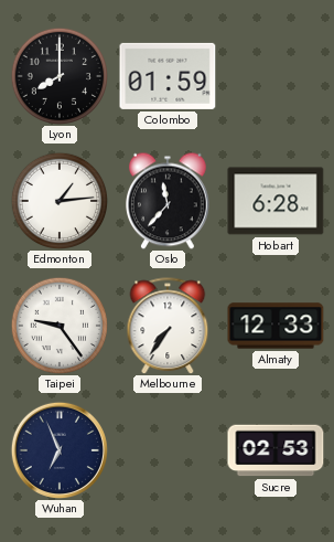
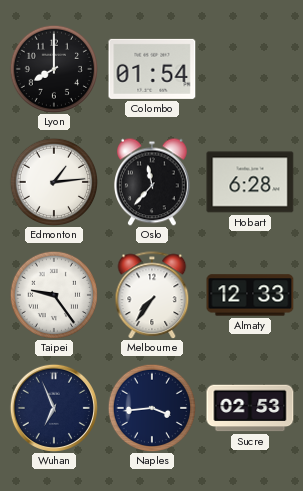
Colombo: 01:59 -> 01:54
Naples: none -> 3:44
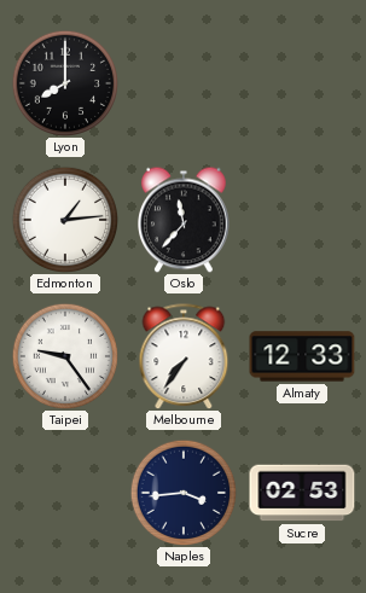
Colombo: 01:54 -> none
Hobart: 6:28 -> none
Wuhan: 6:56 -> none
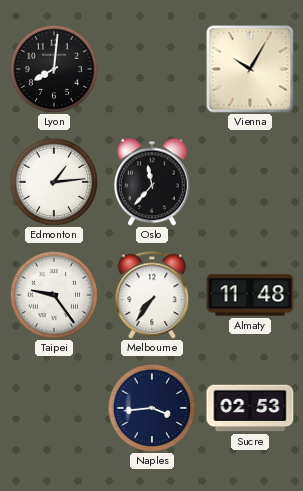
Lyon: 8:00 -> 8:01
Vienna: none -> 10:05
Almaty: 12:33 -> 11:48
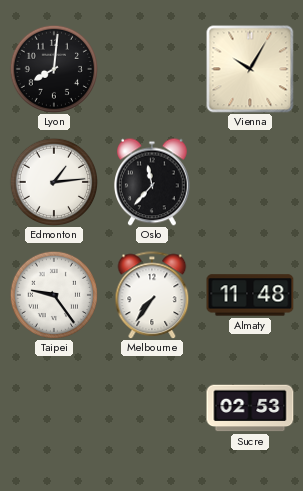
Naples: 3:44 -> none
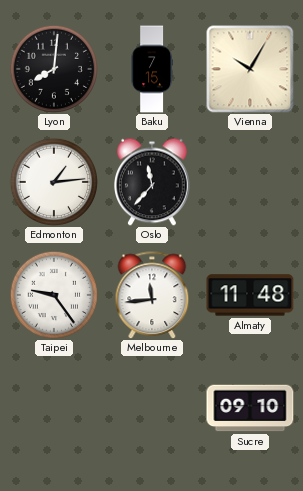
Baku: none -> 7:15
Melbourne: 7:36 -> 11:44
Sucre: 02:53 -> 09:10
